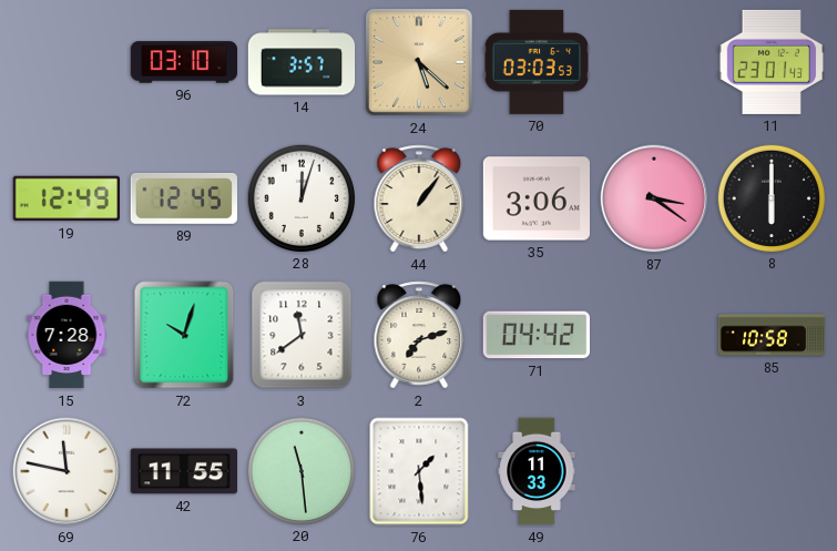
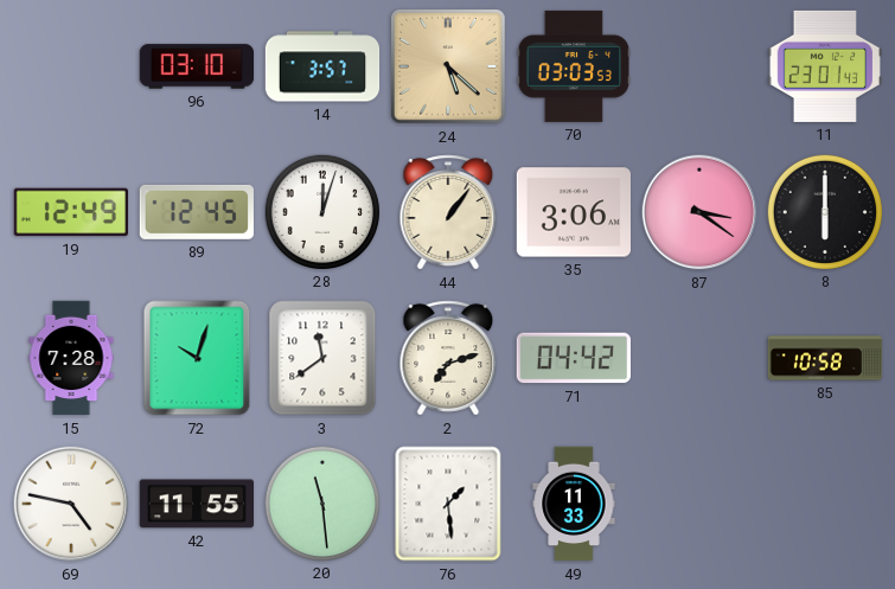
69: 11:47 -> 4:47
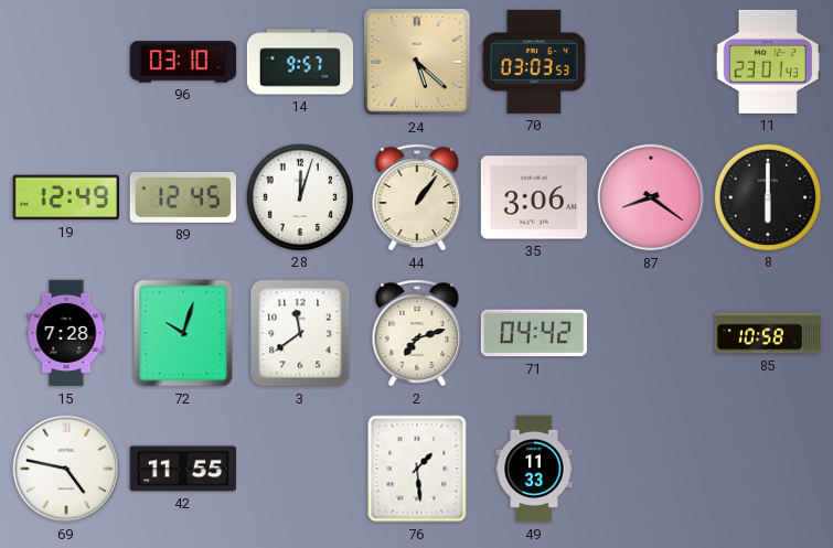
14: 3:57 -> 9:57
87: 3:21 -> 8:21
20: 11:29 -> none
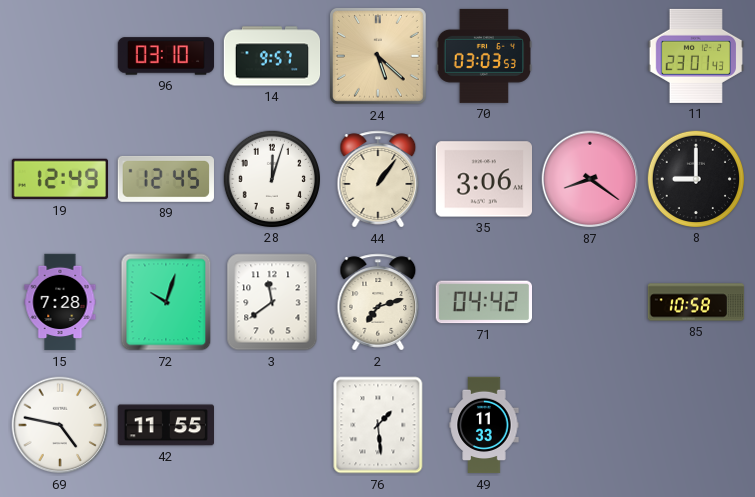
8: 6:00 -> 9:00
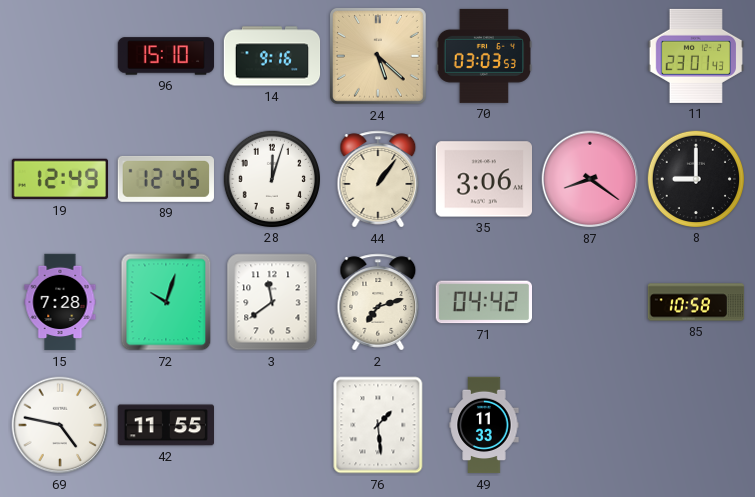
96: 03:10 -> 15:10
14: 9:57 -> 9:16
